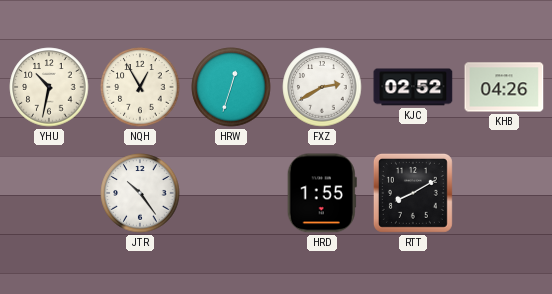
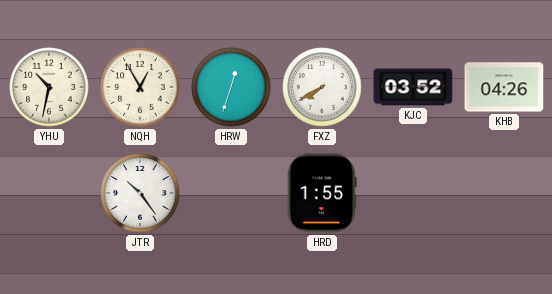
FXZ: 2:40 -> 7:40
KJC: 02:52 -> 03:52
RTT: 8:10 -> none
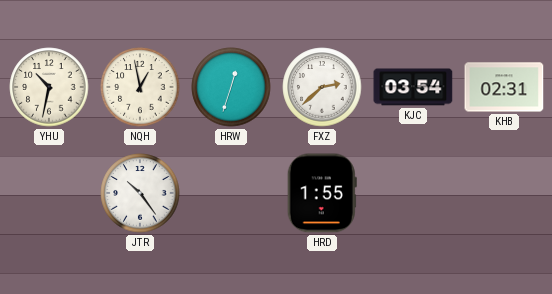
NQH: 12:55 -> 12:58
FXZ: 7:40 -> 2:38
KJC: 03:52 -> 03:54
KHB: 04:26 -> 02:31
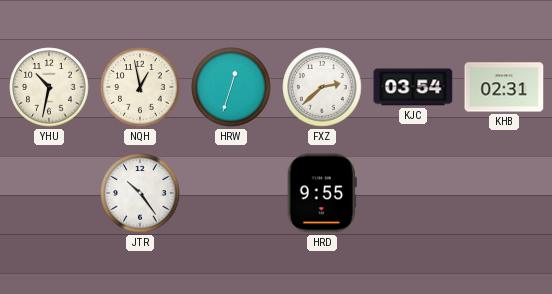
HRD: 1:55 -> 9:55
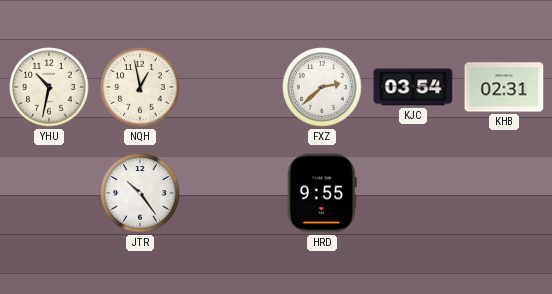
HRW: 12:33 -> none
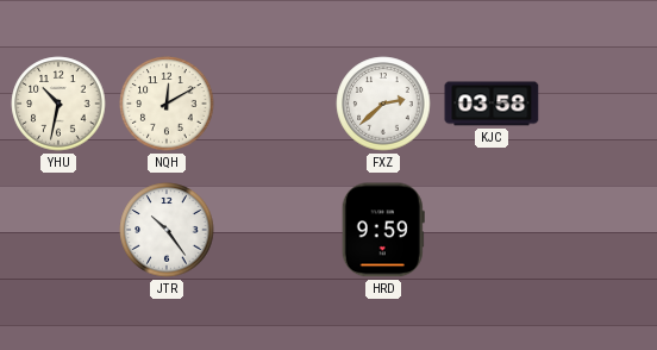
NQH: 12:58 -> 12:10
KJC: 03:54 -> 03:58
KHB: 02:31 -> none
HRD: 9:55 -> 9:59
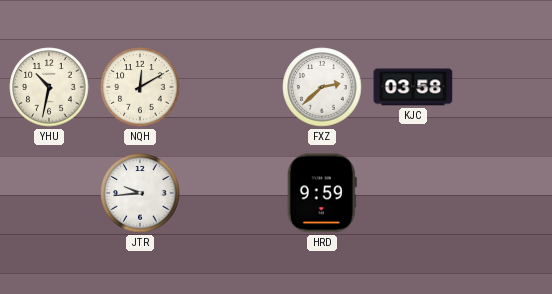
JTR: 10:24 -> 9:44
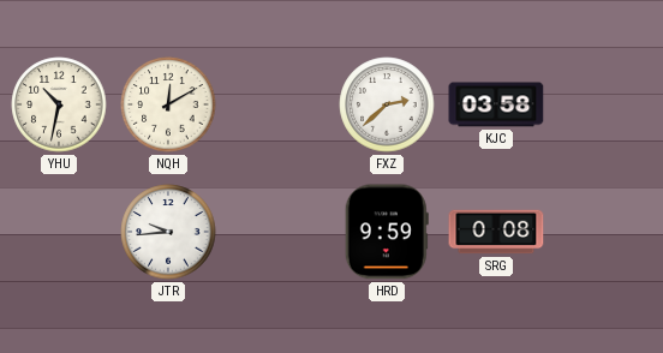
SRG: none -> 0:08
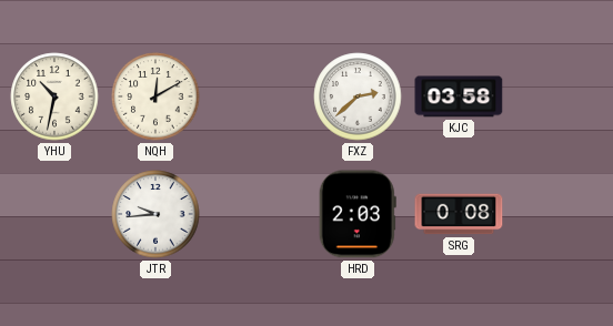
HRD: 9:59 -> 2:03
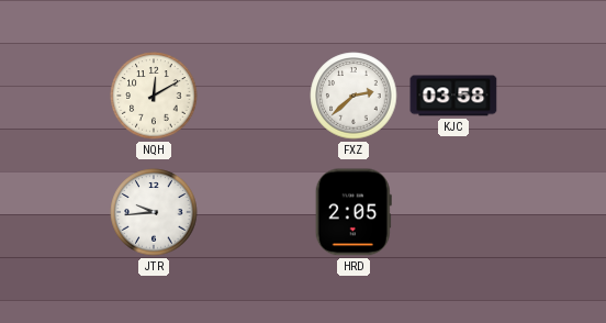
YHU: 10:32 -> none
HRD: 2:03 -> 2:05
SRG: 0:08 -> none
